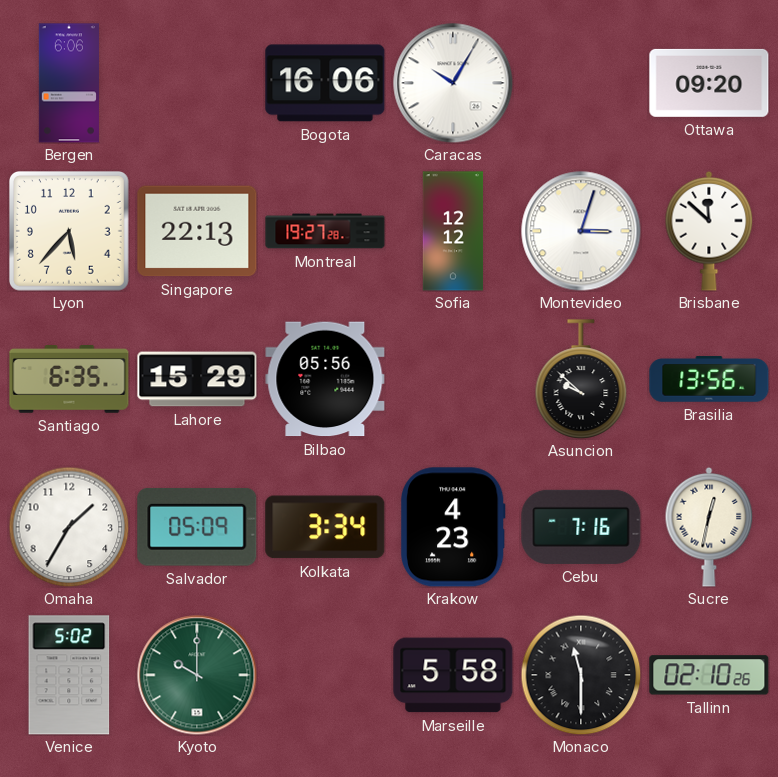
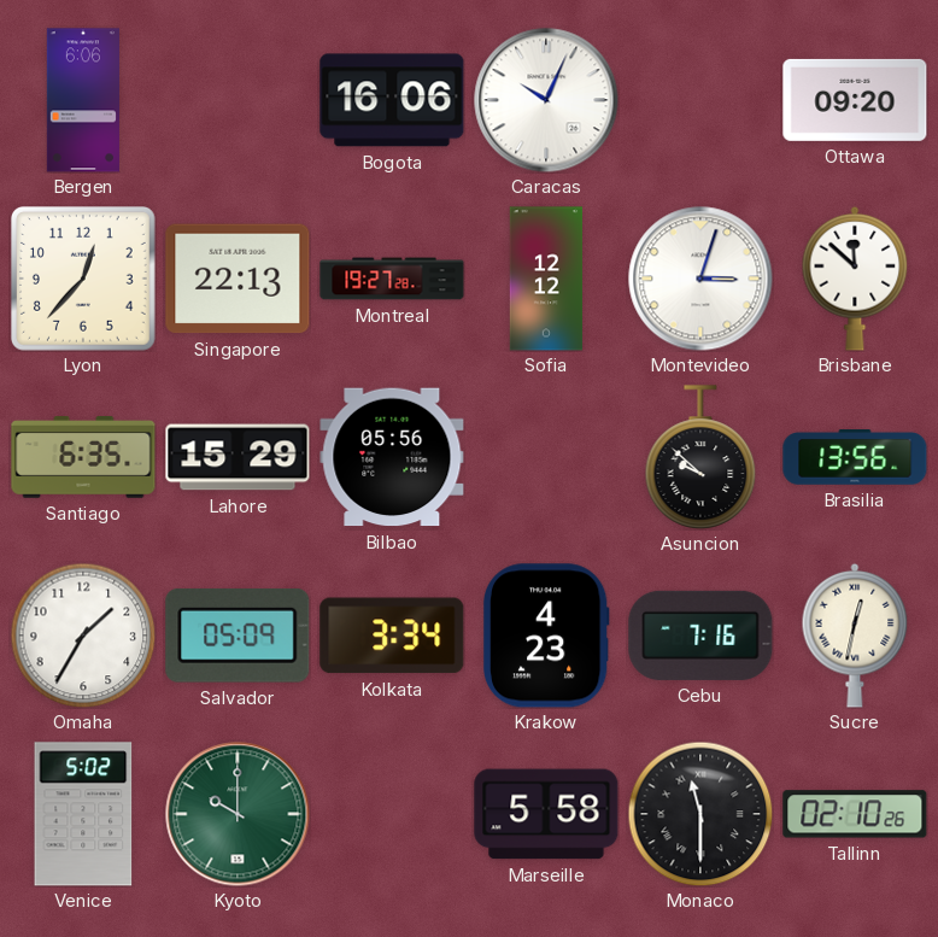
Caracas: 10:05 -> 10:04
Lyon: 5:37 -> 12:37
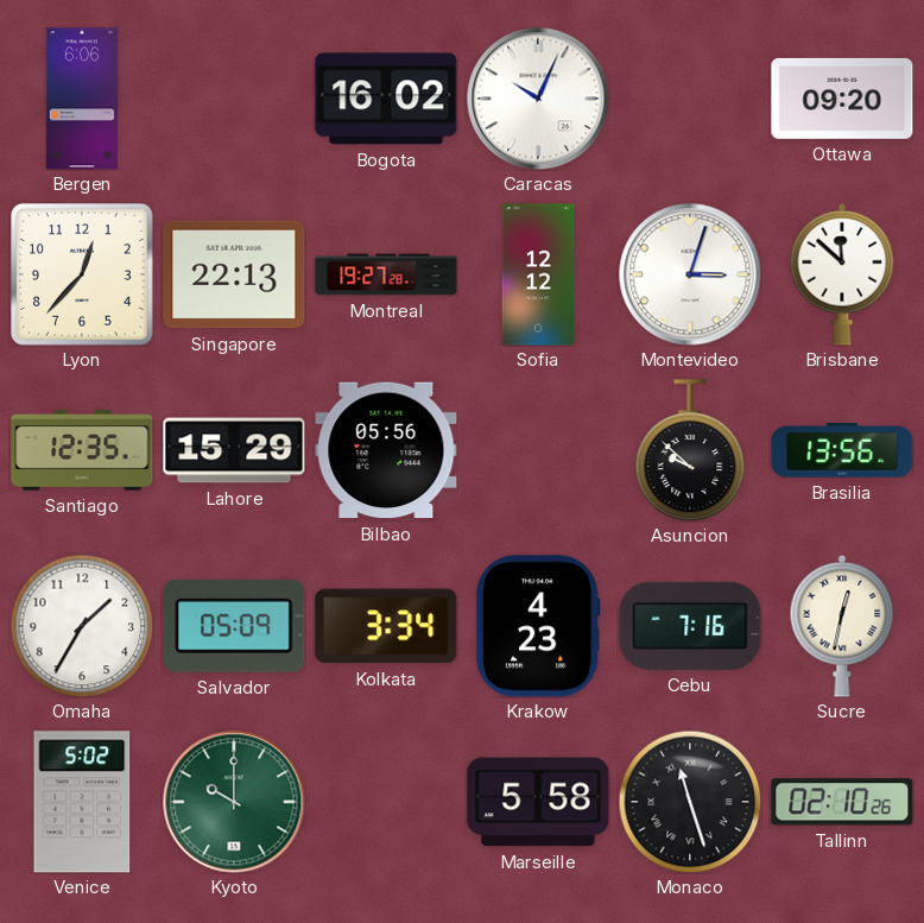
Bogota: 16:06 -> 16:02
Santiago: 6:35 -> 12:35
Monaco: 11:30 -> 11:27
